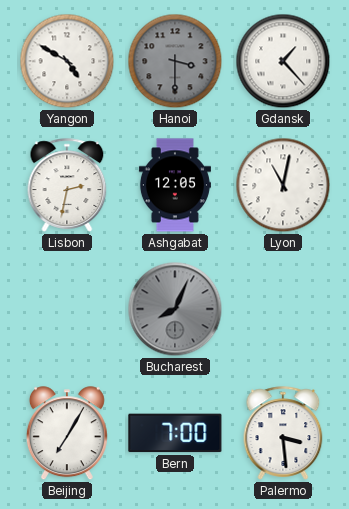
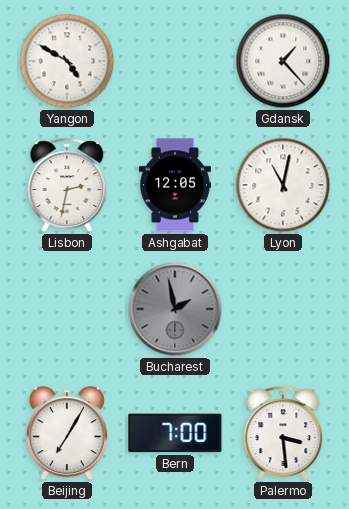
Hanoi: 3:30 -> none
Bucharest: 8:04 -> 1:58
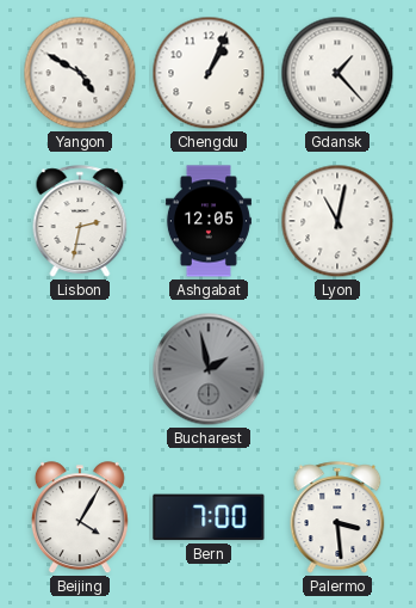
Chengdu: none -> 1:04
Beijing: 7:05 -> 4:05
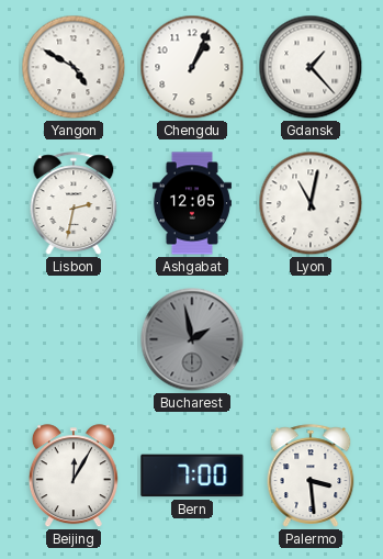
Beijing: 4:05 -> 12:05
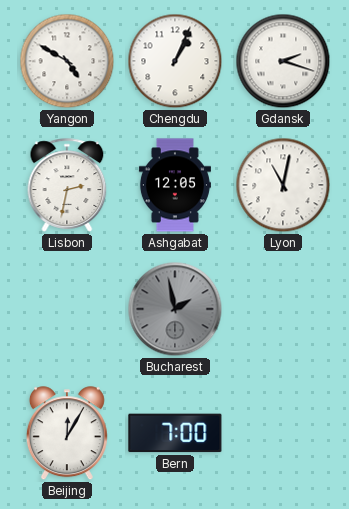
Gdansk: 1:23 -> 2:18
Palermo: 3:29 -> none
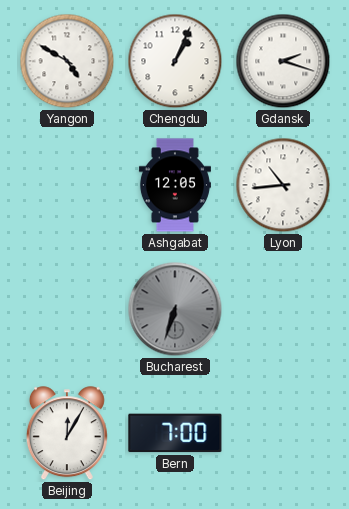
Lisbon: 2:32 -> none
Lyon: 11:02 -> 10:44
Bucharest: 1:58 -> 6:33
